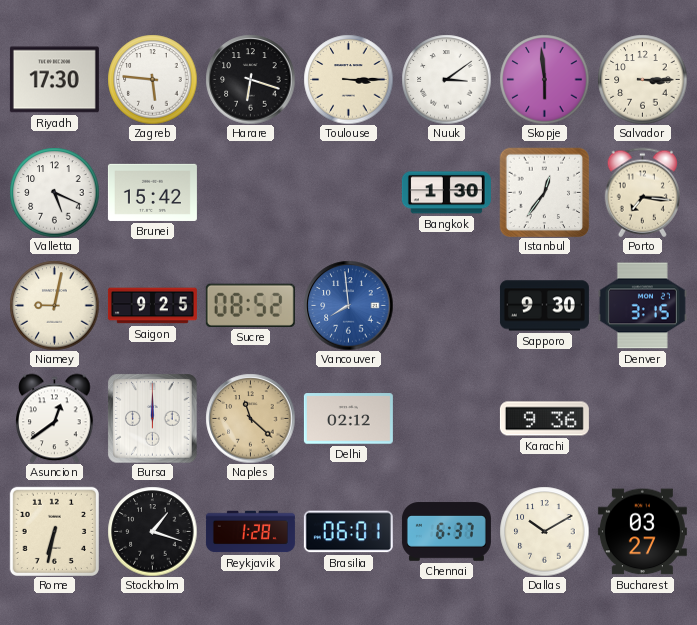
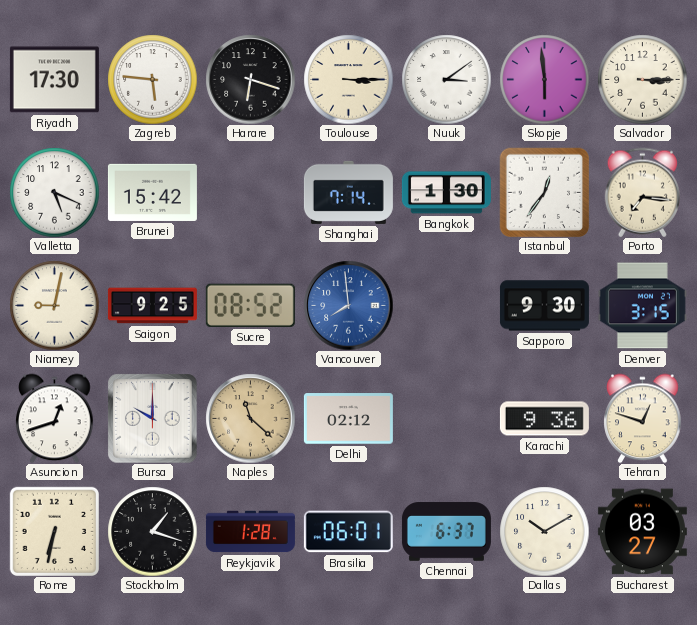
Shanghai: none -> 7:14
Asuncion: 12:39 -> 12:42
Bursa: 12:00 -> 10:00
Tehran: none -> 12:48
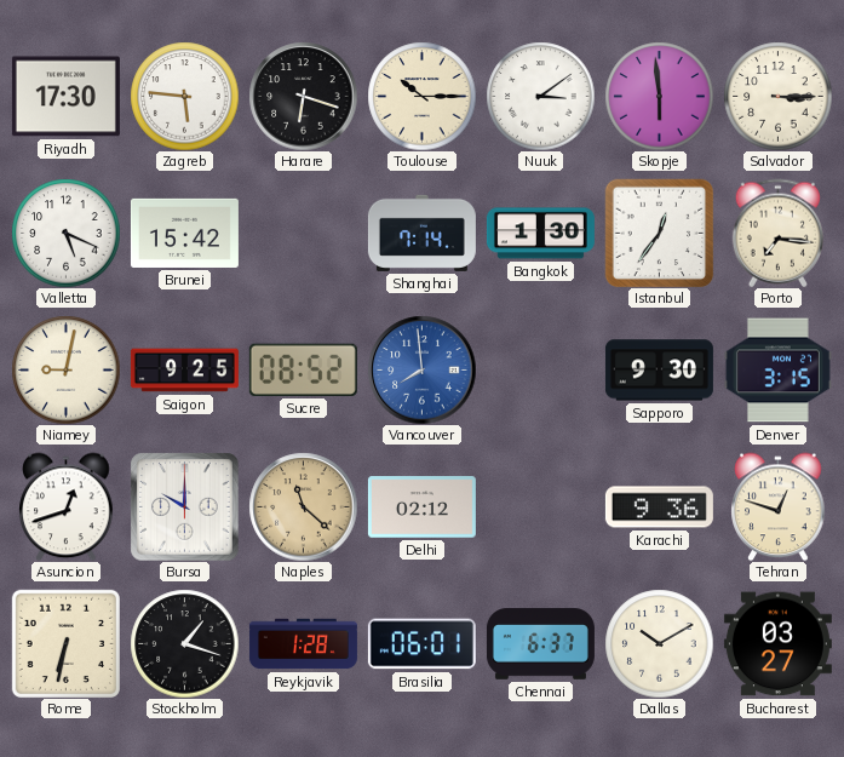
Toulouse: 3:15 -> 10:15
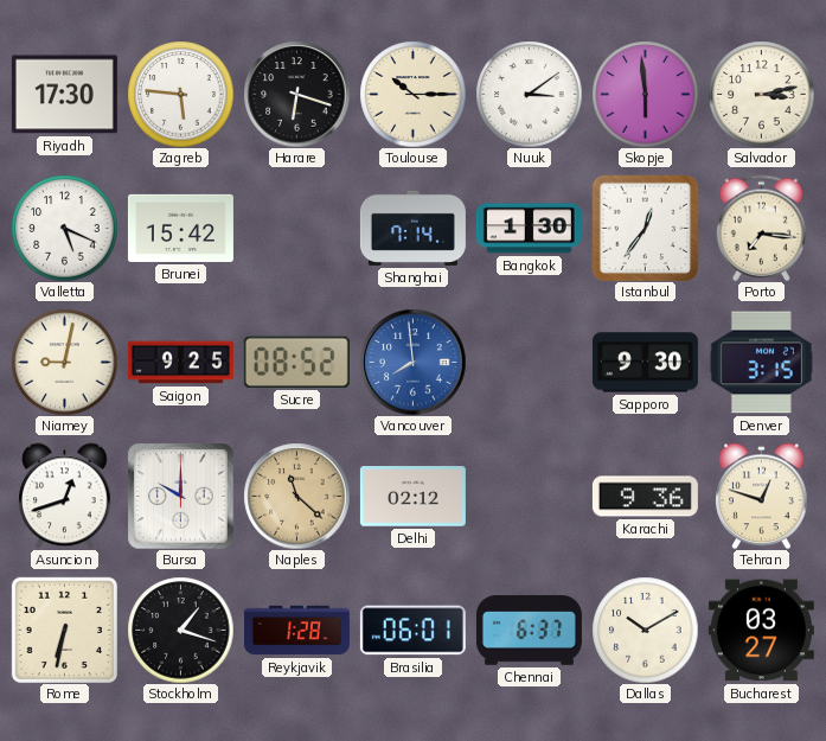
Salvador: 3:15 -> 3:13
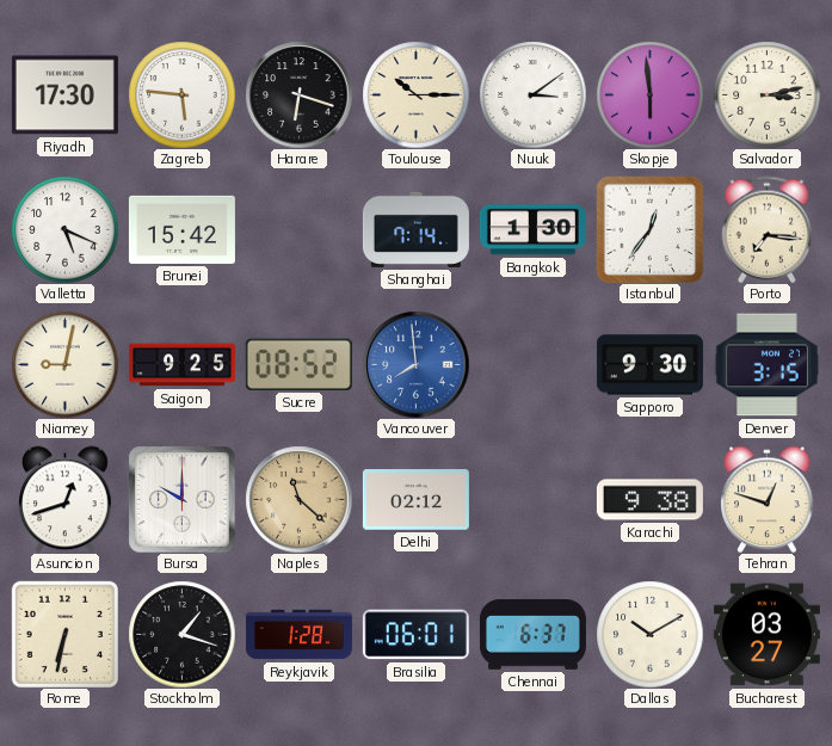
Karachi: 9:36 -> 9:38
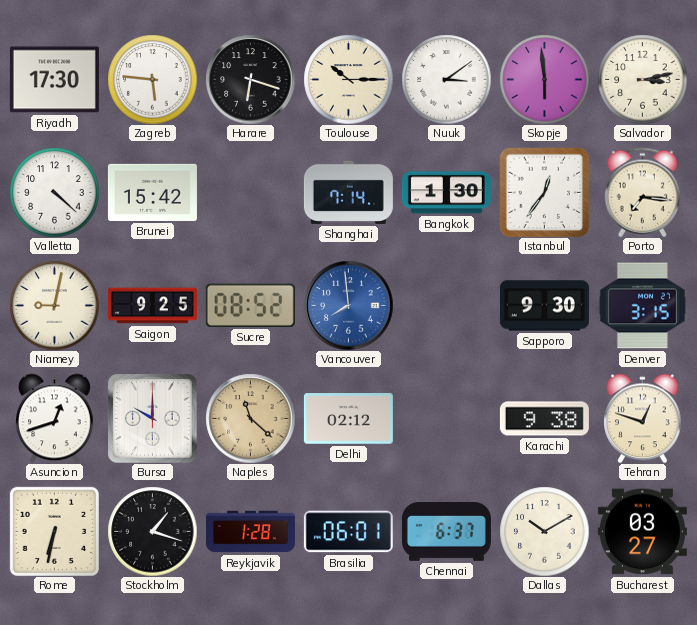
Valletta: 5:19 -> 4:22
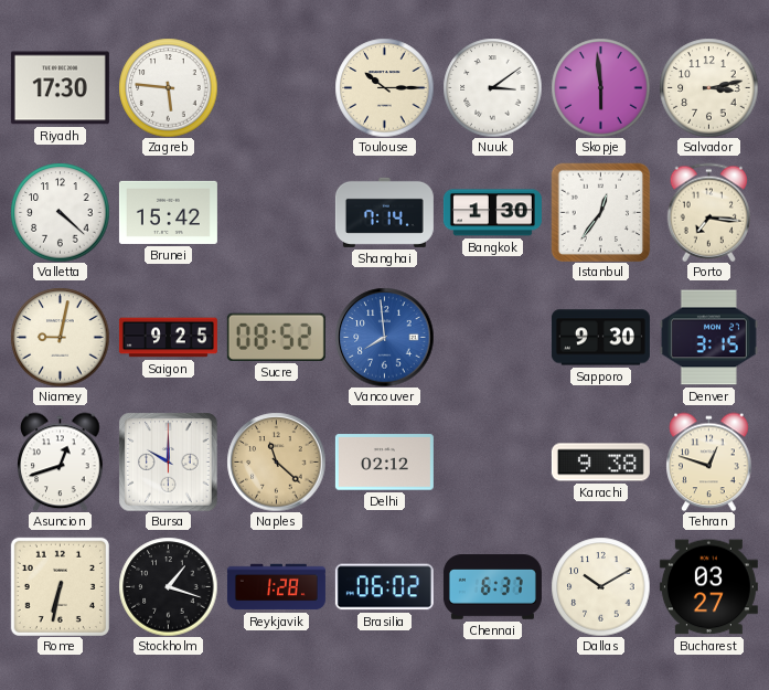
Harare: 6:18 -> none
Brasilia: 06:01 -> 06:02
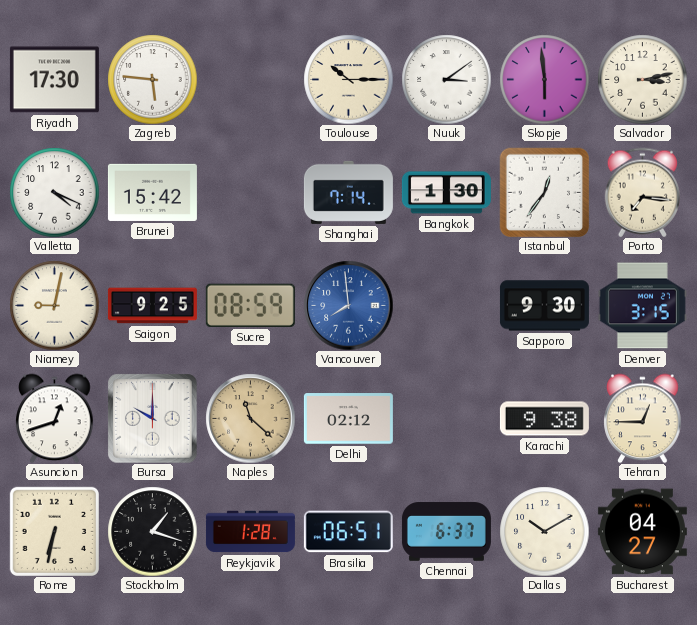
Valletta: 4:22 -> 4:19
Sucre: 08:52 -> 08:59
Tehran: 12:48 -> 12:45
Brasilia: 06:02 -> 06:51
Bucharest: 03:27 -> 04:27
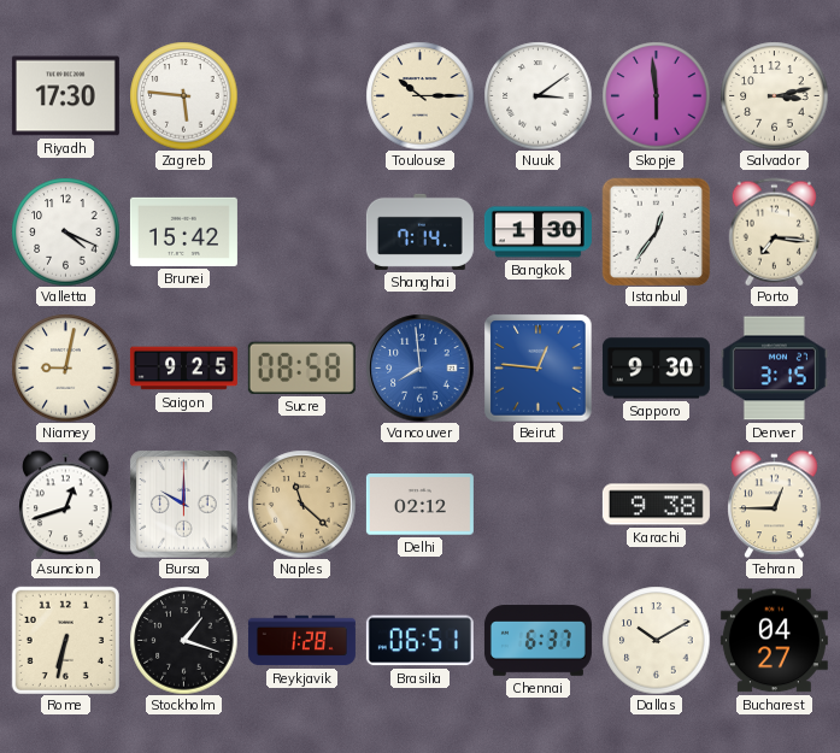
Sucre: 08:59 -> 08:58
Beirut: none -> 12:46
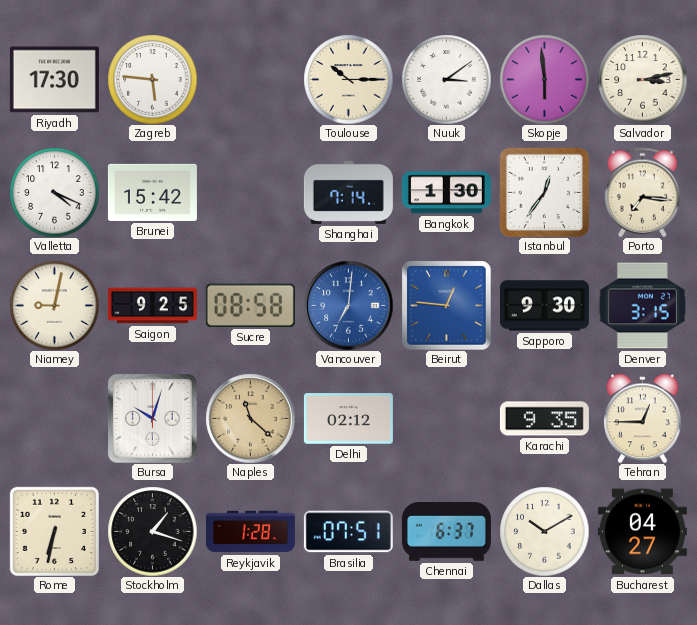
Vancouver: 7:59 -> 7:01
Asuncion: 12:42 -> none
Bursa: 10:00 -> 10:03
Karachi: 9:38 -> 9:35
Brasilia: 06:51 -> 07:51
